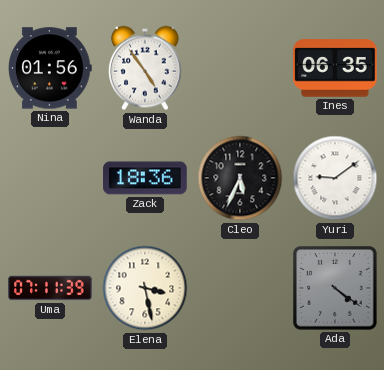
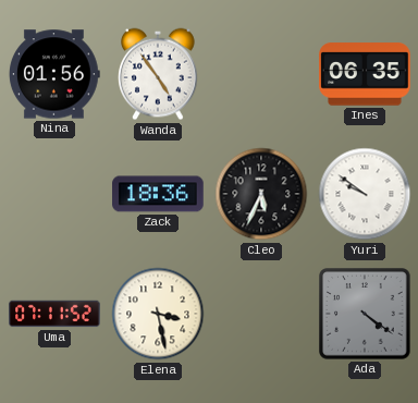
Yuri: 9:09 -> 9:51
Uma: 07:11:39 -> 07:11:52
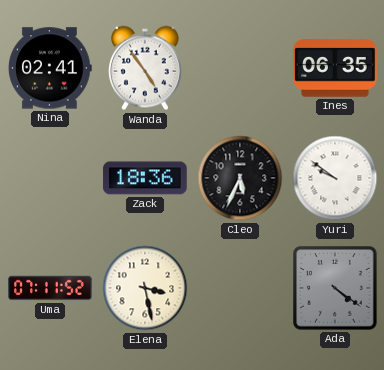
Nina: 01:56 -> 02:41
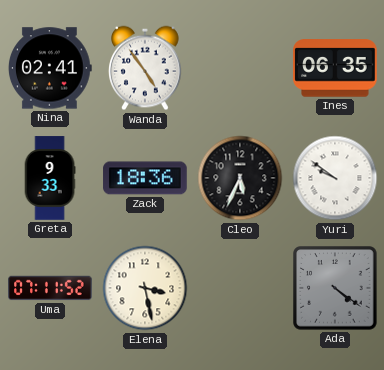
Greta: none -> 9:33
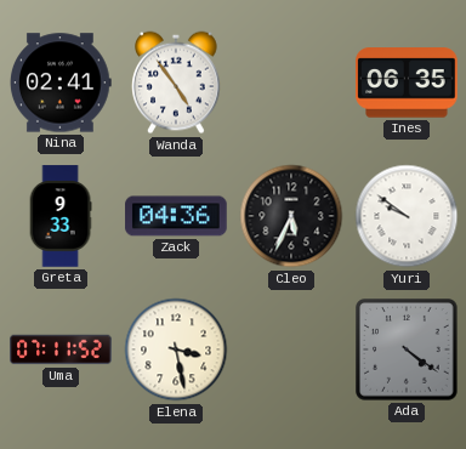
Zack: 18:36 -> 04:36
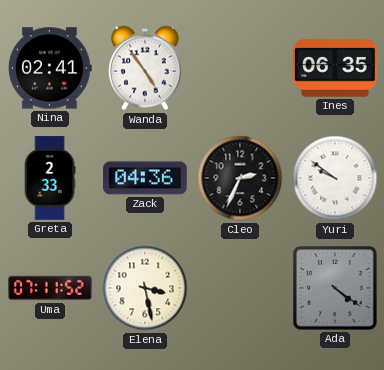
Greta: 9:33 -> 2:33
Cleo: 5:34 -> 2:34
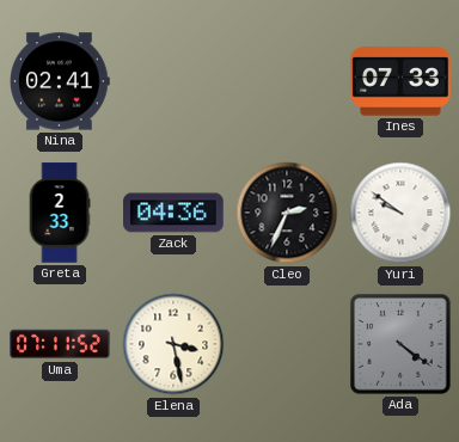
Wanda: 4:54 -> none
Ines: 06:35 -> 07:33
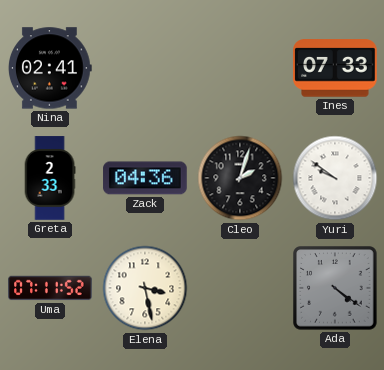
Cleo: 2:34 -> 2:03
